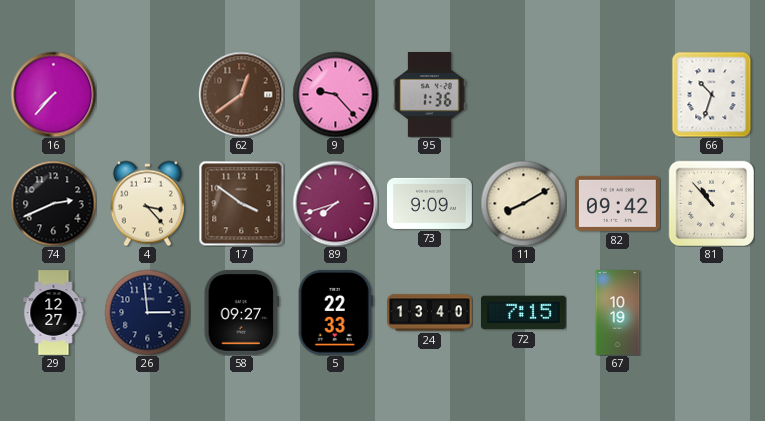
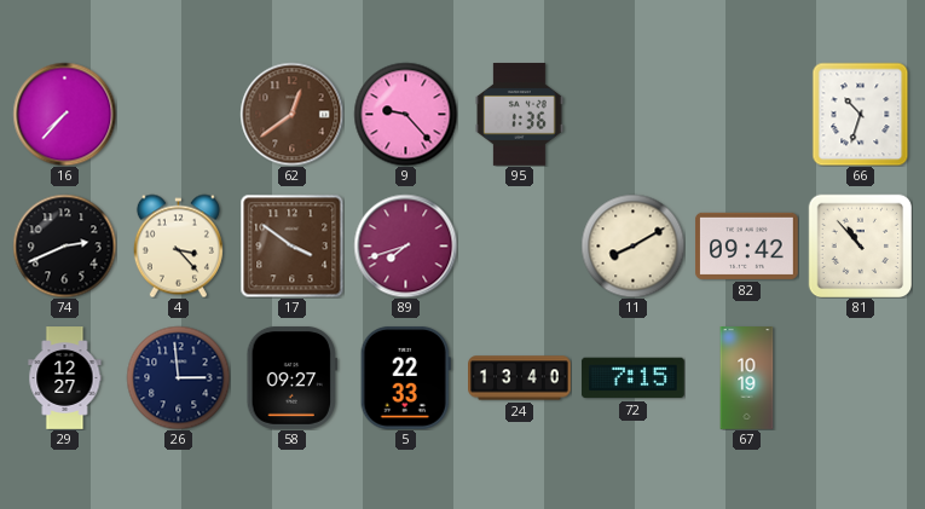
73: 9:09 -> none
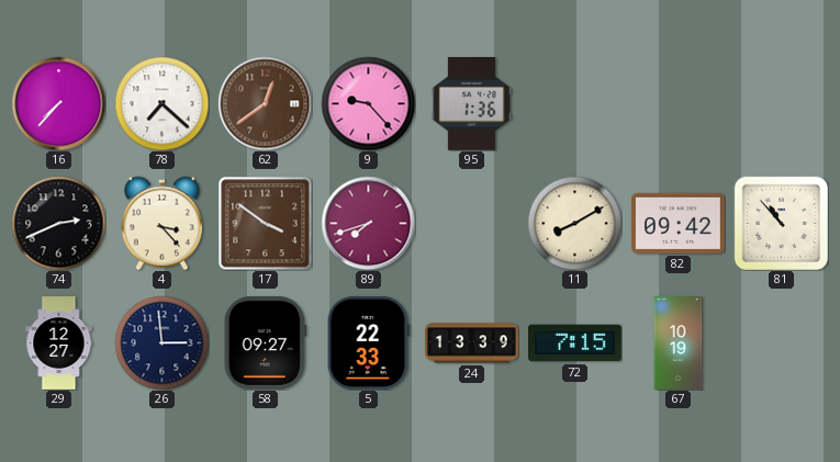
78: none -> 7:22
66: 10:33 -> none
24: 13:40 -> 13:39
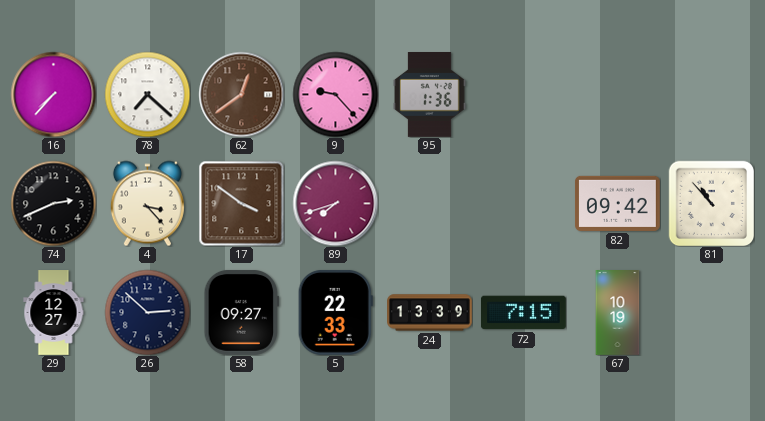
11: 8:10 -> none
26: 2:59 -> 2:52
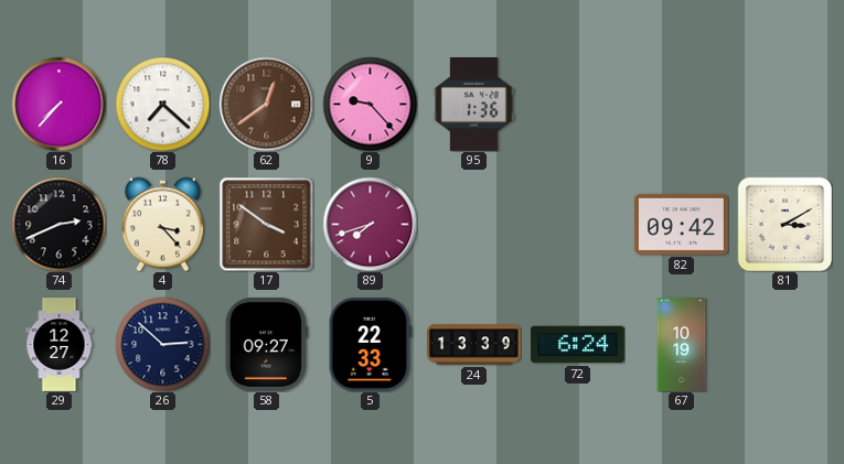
81: 10:53 -> 3:10
72: 7:15 -> 6:24
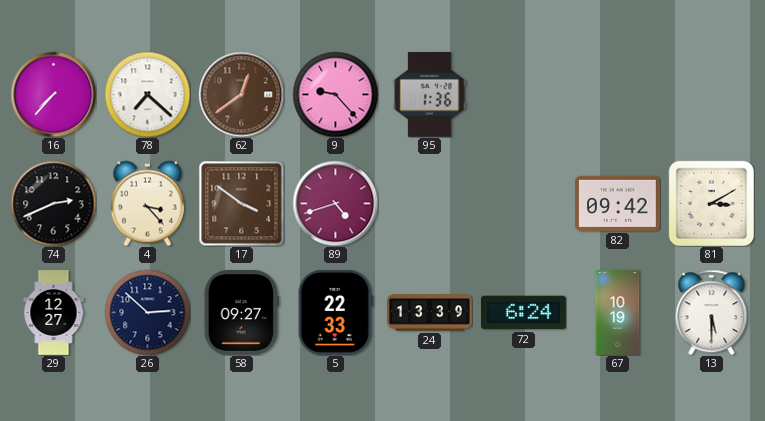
89: 7:42 -> 4:42
13: none -> 5:30
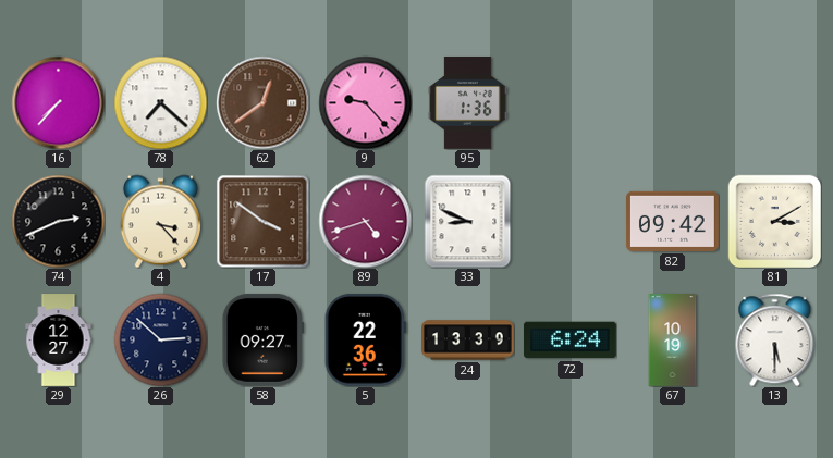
33: none -> 8:49
5: 22:33 -> 22:36
